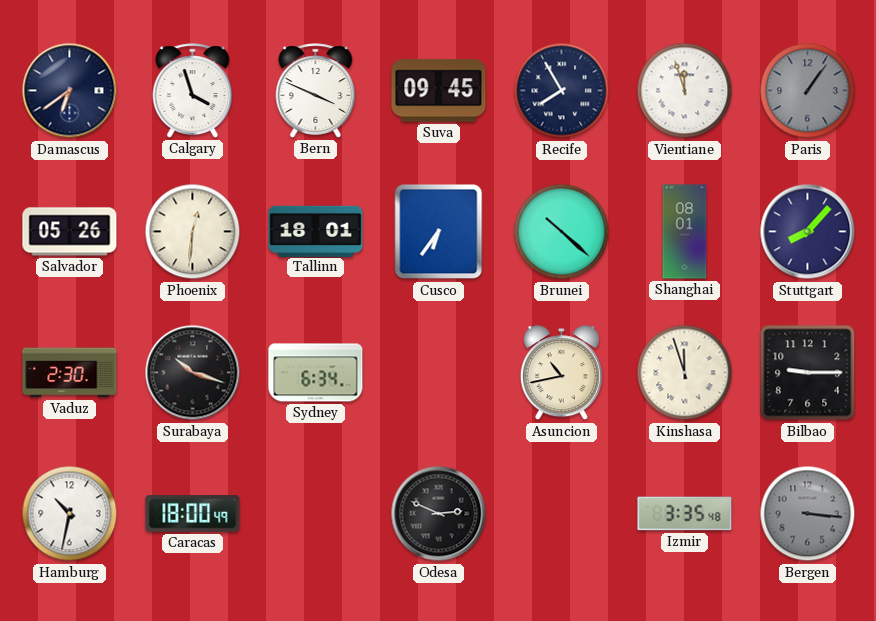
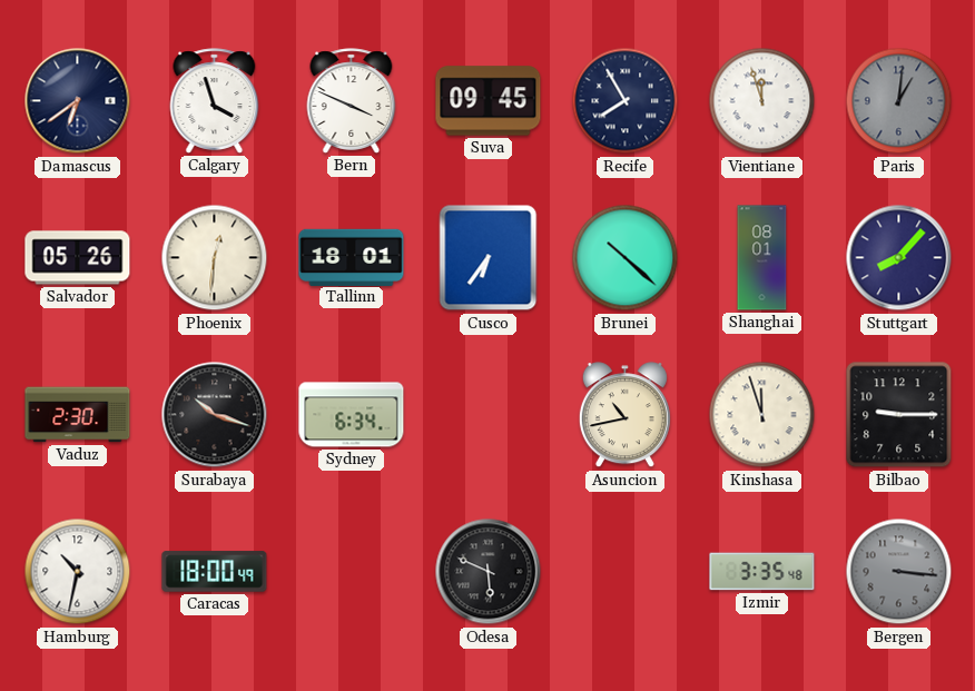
Paris: 1:06 -> 1:01
Odesa: 2:49 -> 5:49
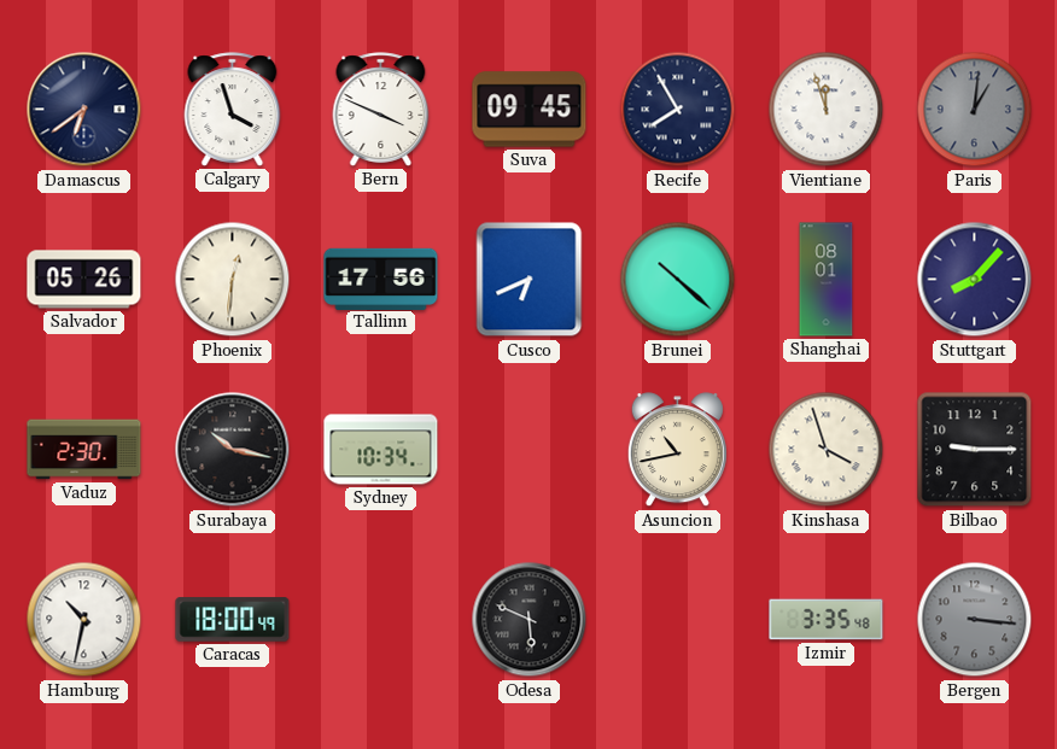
Tallinn: 18:01 -> 17:56
Cusco: 6:36 -> 6:41
Surabaya: 10:18 -> 10:17
Sydney: 6:34 -> 10:34
Kinshasa: 11:57 -> 3:57
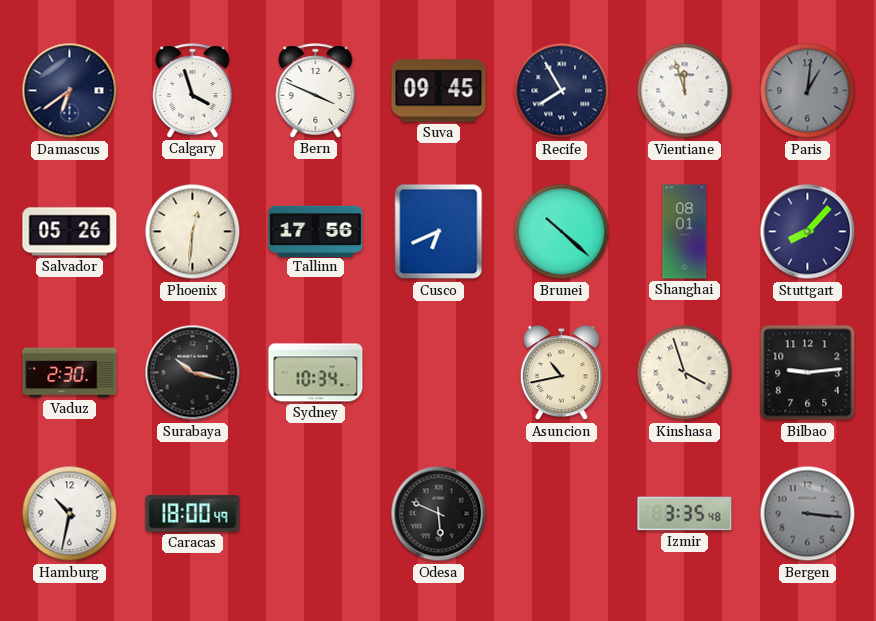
Bilbao: 9:15 -> 9:14
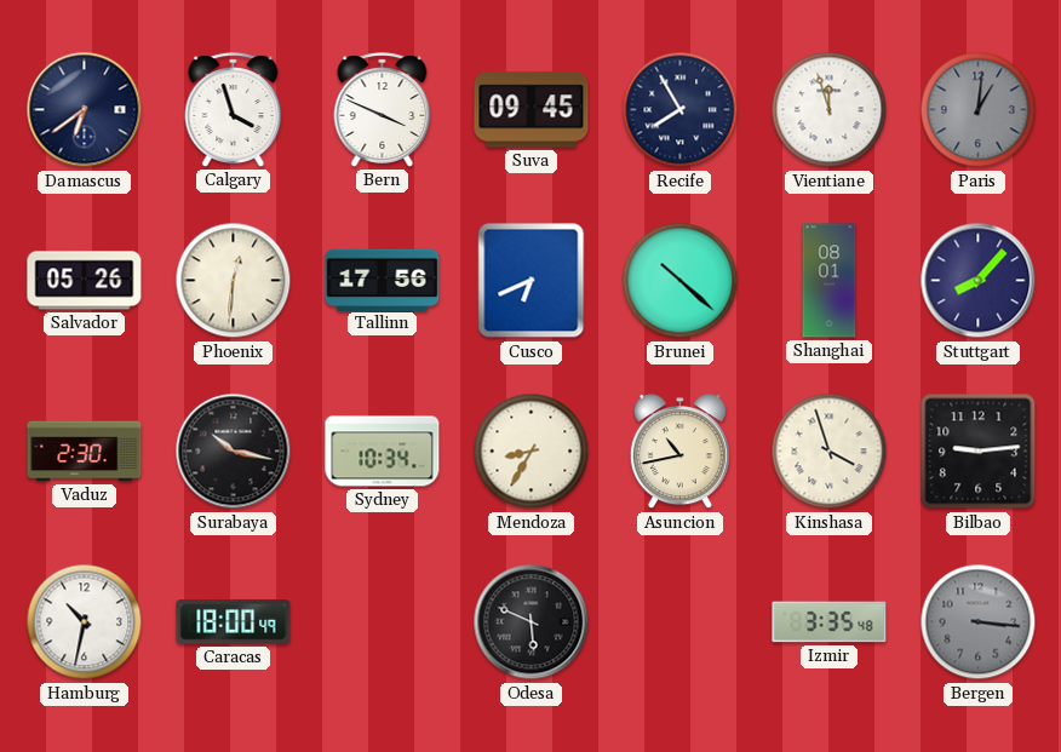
Mendoza: none -> 8:35
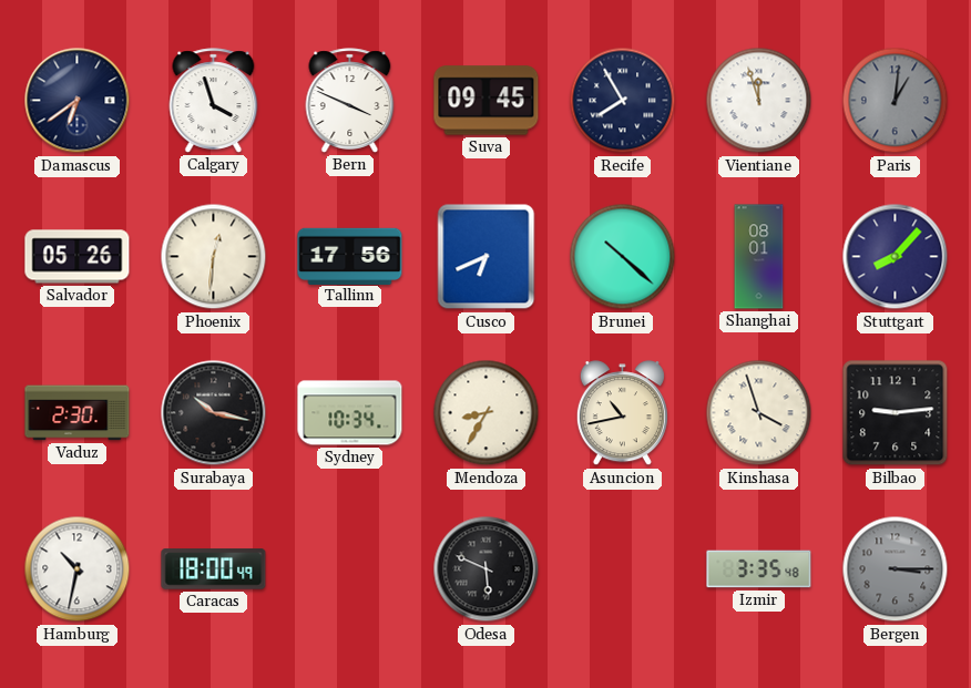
Bergen: 3:16 -> 3:15
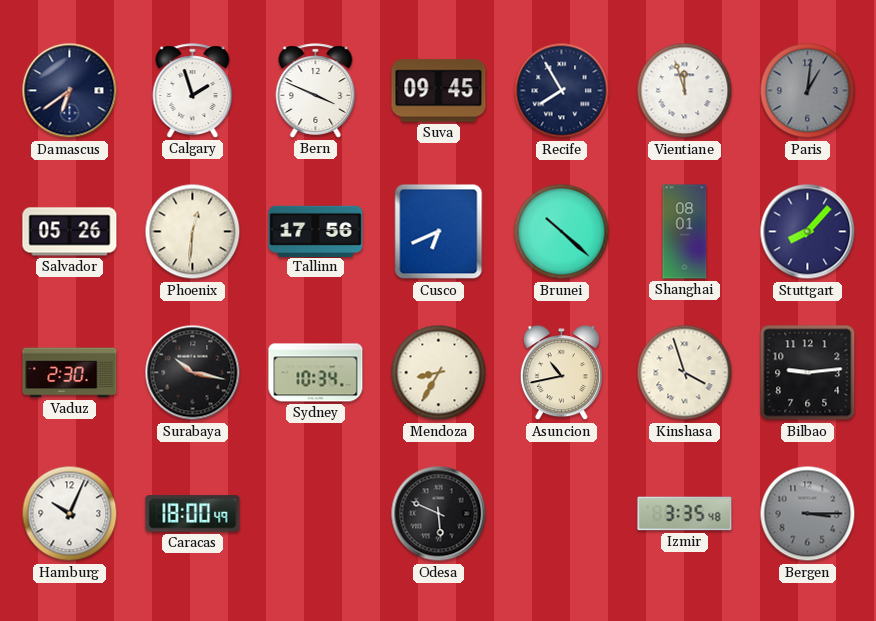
Calgary: 3:57 -> 1:57
Hamburg: 10:32 -> 10:04
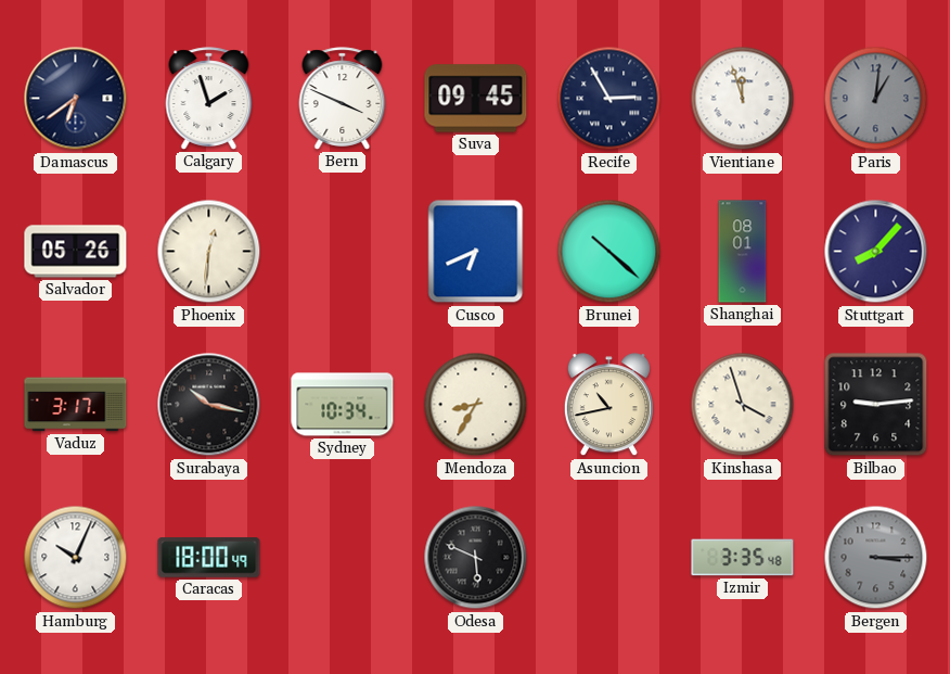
Recife: 7:55 -> 2:55
Tallinn: 17:56 -> none
Vaduz: 2:30 -> 3:17
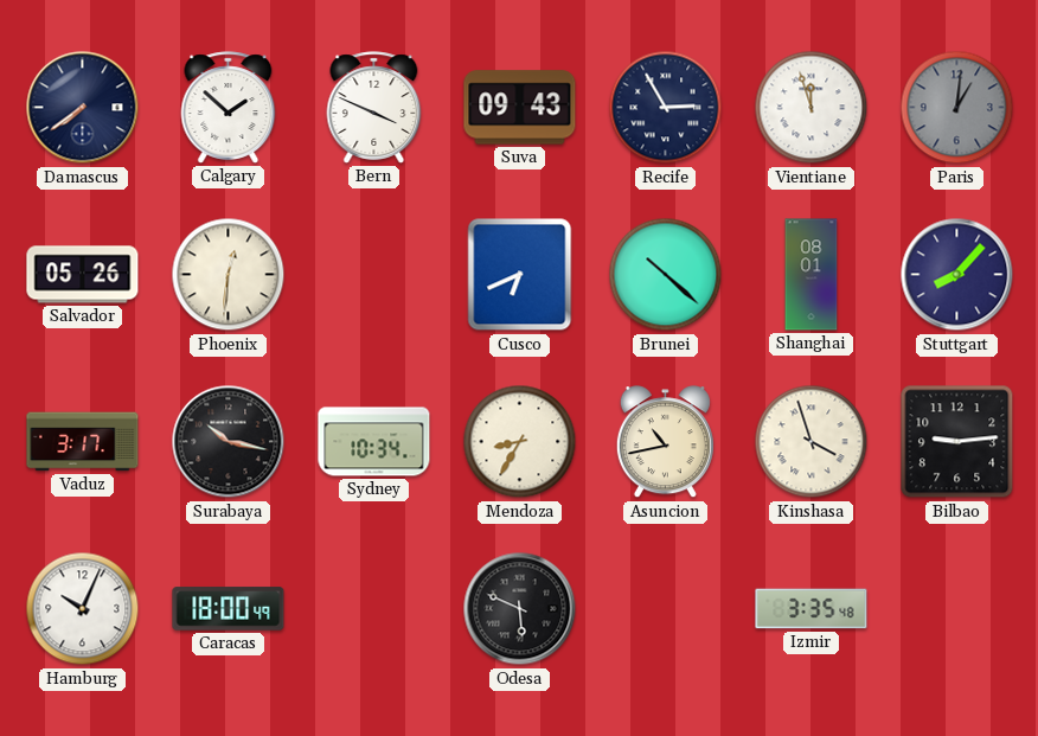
Damascus: 6:39 -> 7:39
Calgary: 1:57 -> 1:52
Suva: 09:45 -> 09:43
Bergen: 3:15 -> none
